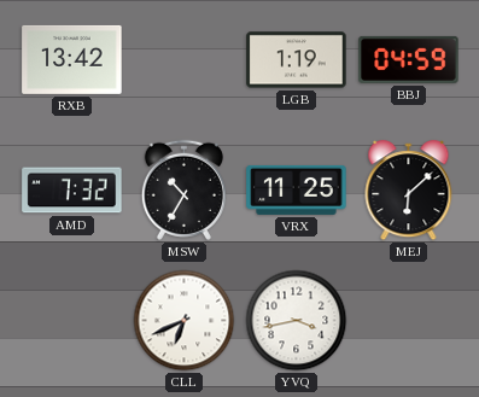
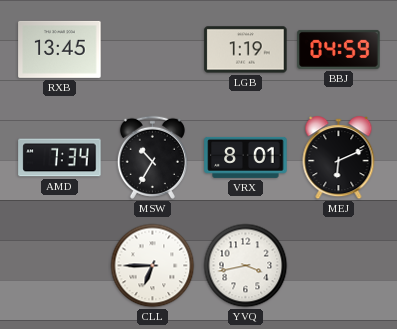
RXB: 13:42 -> 13:45
AMD: 7:32 -> 7:34
VRX: 11:25 -> 8:01
MEJ: 6:08 -> 6:11
CLL: 6:41 -> 6:45
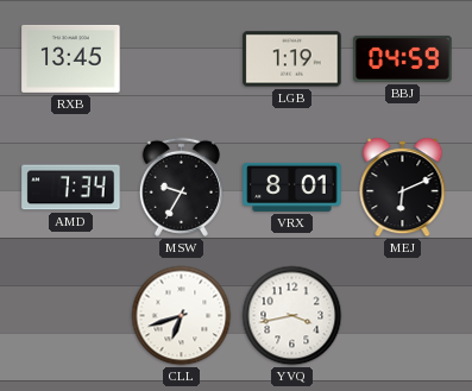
MSW: 10:35 -> 9:35
CLL: 6:45 -> 6:42
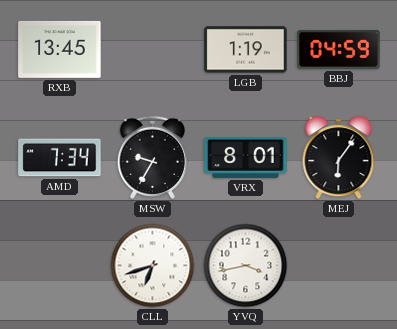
MEJ: 6:11 -> 6:06
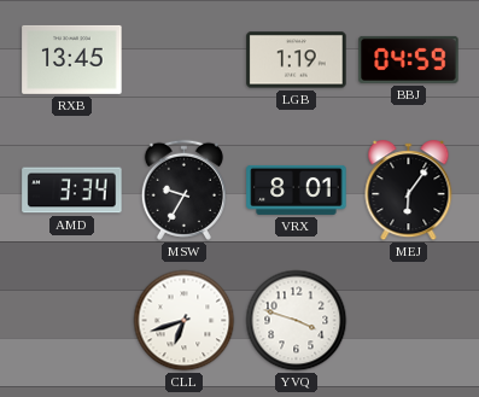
AMD: 7:34 -> 3:34
YVQ: 3:43 -> 3:48
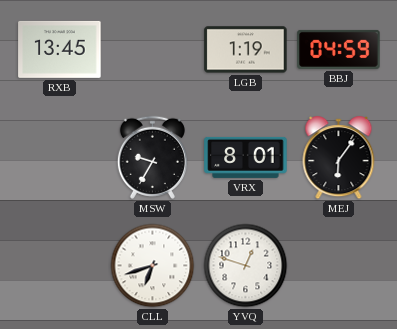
AMD: 3:34 -> none
YVQ: 3:48 -> 12:48
